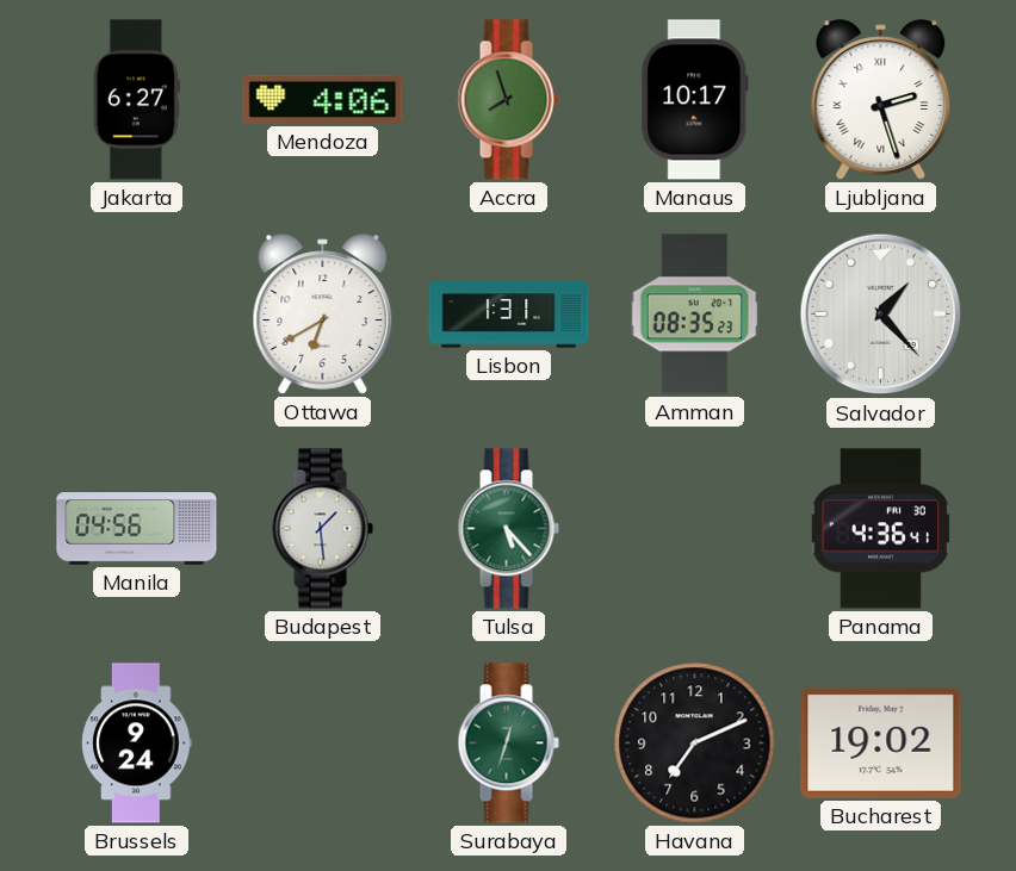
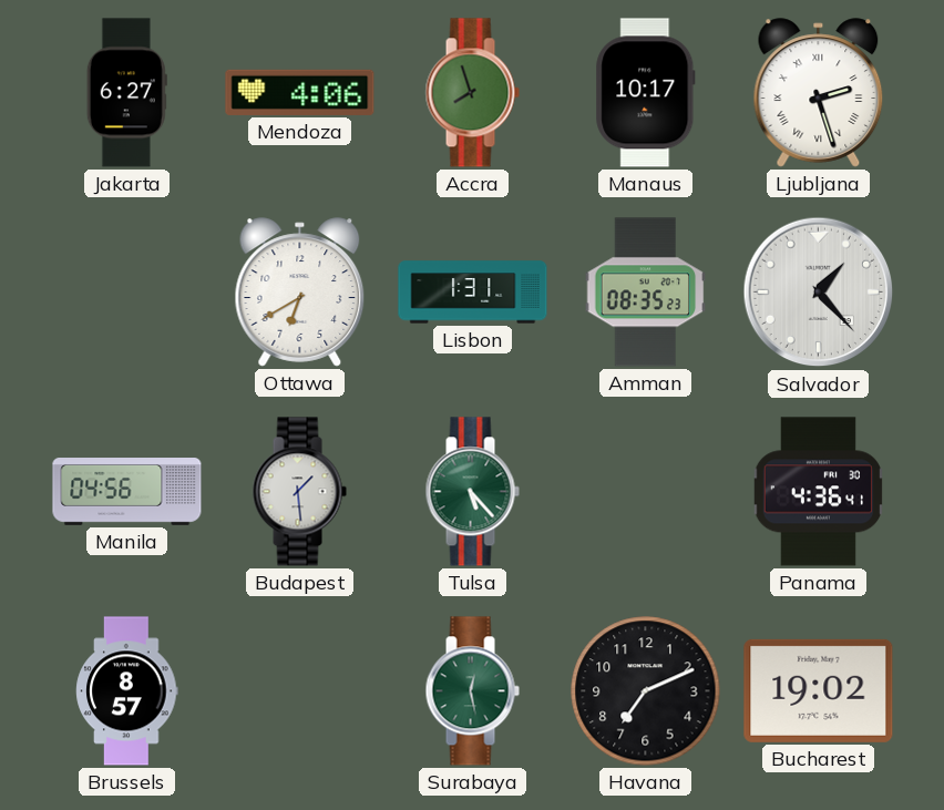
Brussels: 9:24 -> 8:57
Surabaya: 12:33 -> 12:28
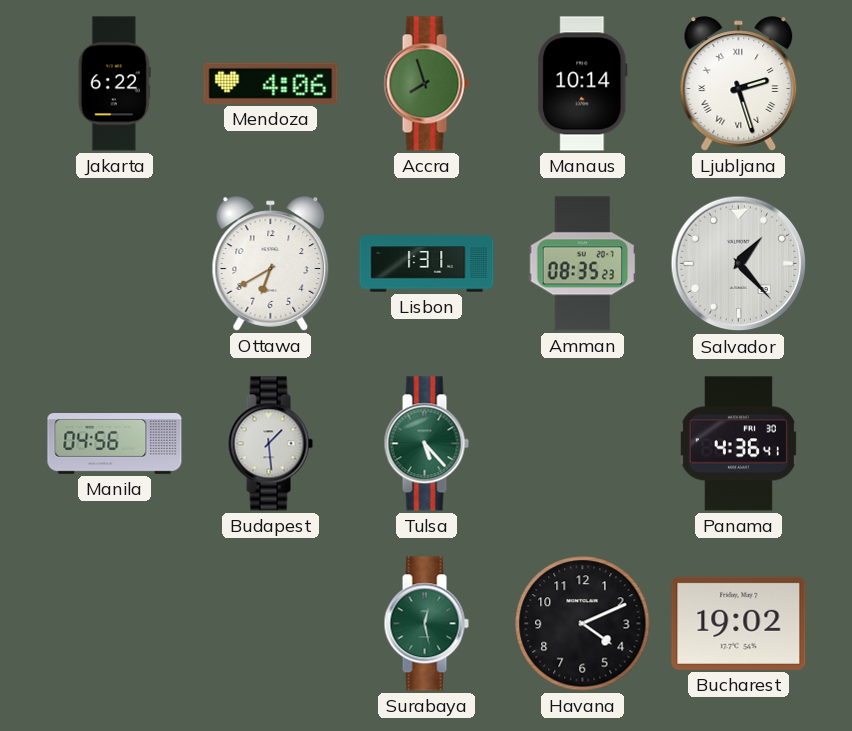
Jakarta: 6:27 -> 6:22
Manaus: 10:17 -> 10:14
Brussels: 8:57 -> none
Havana: 7:11 -> 4:11
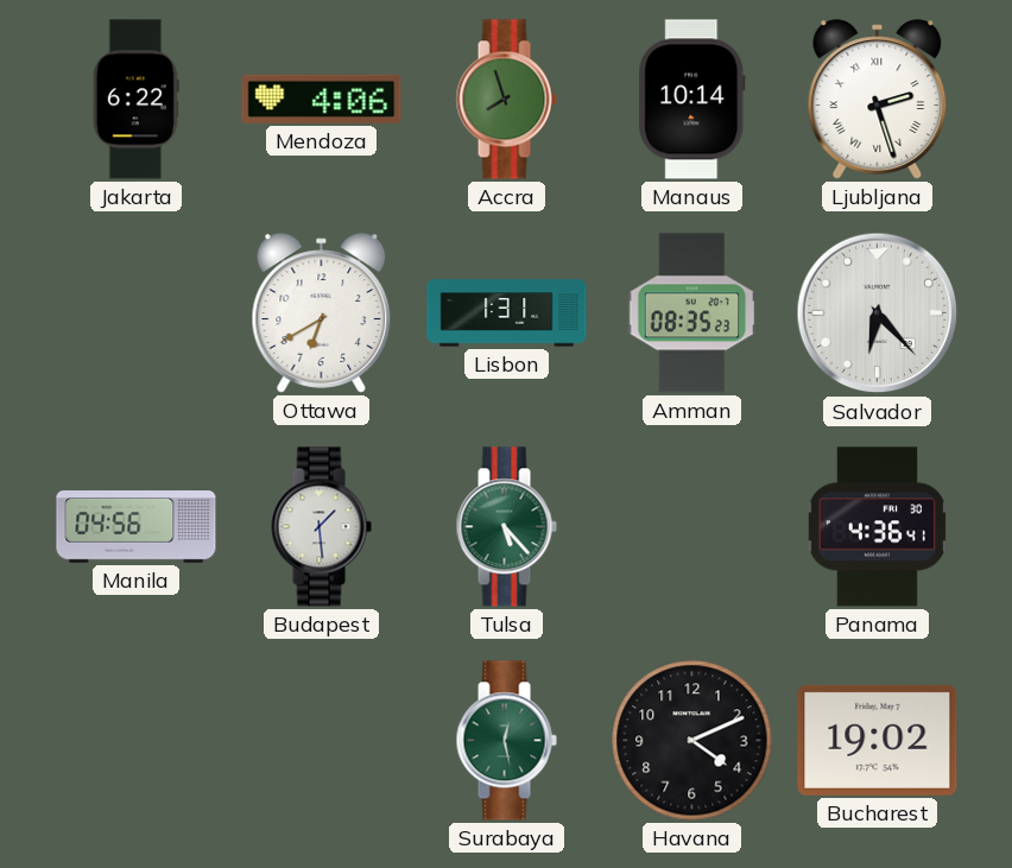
Salvador: 1:23 -> 6:23
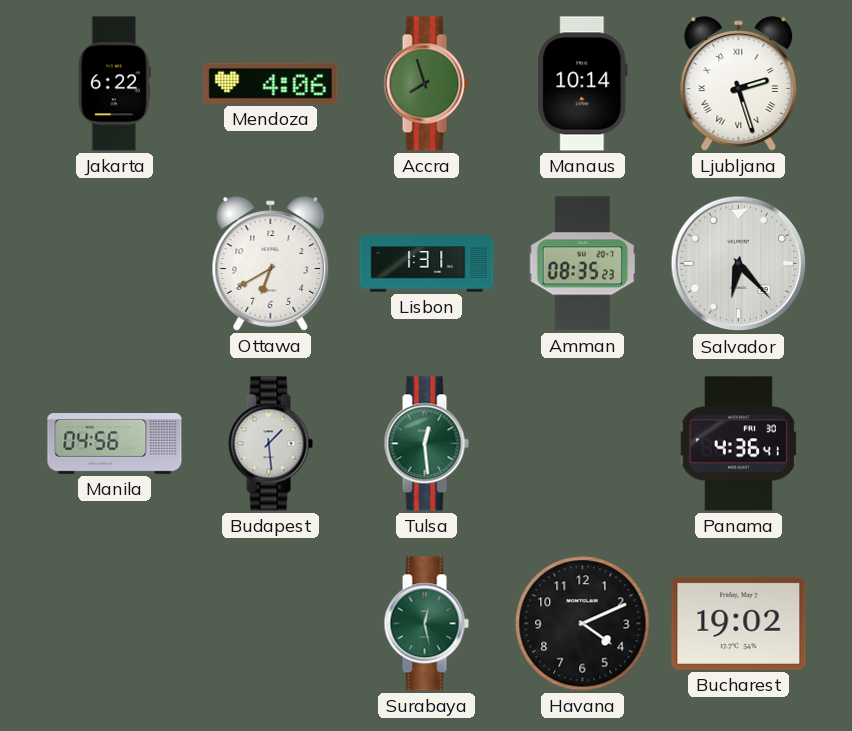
Tulsa: 5:23 -> 12:29
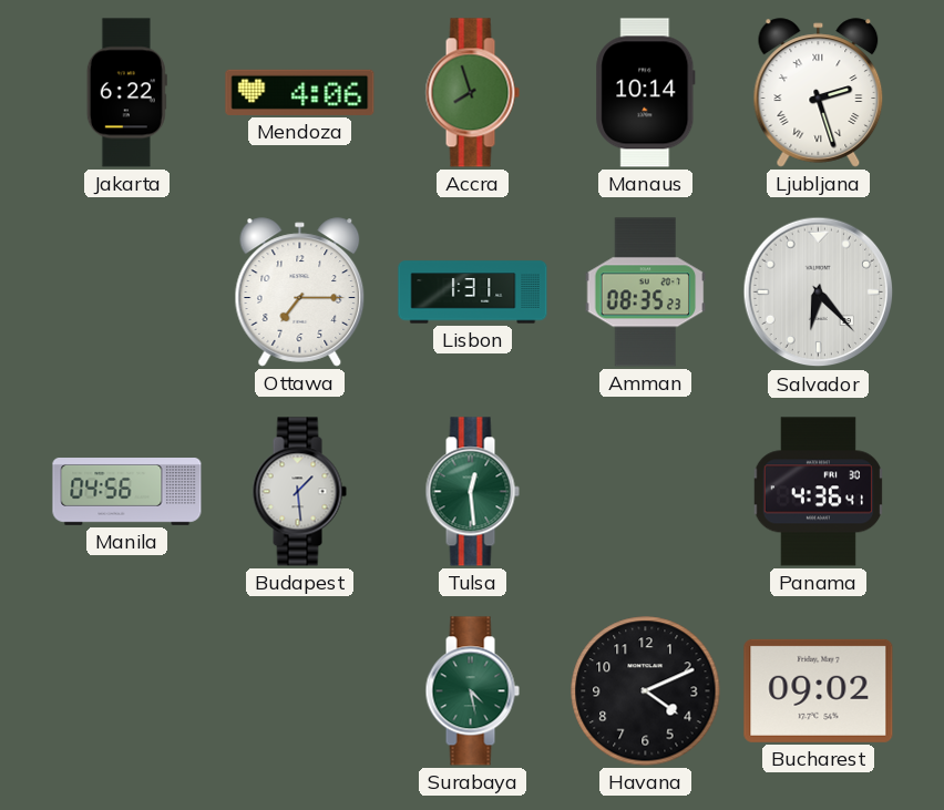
Ottawa: 6:40 -> 7:15
Surabaya: 12:28 -> 4:28
Bucharest: 19:02 -> 09:02
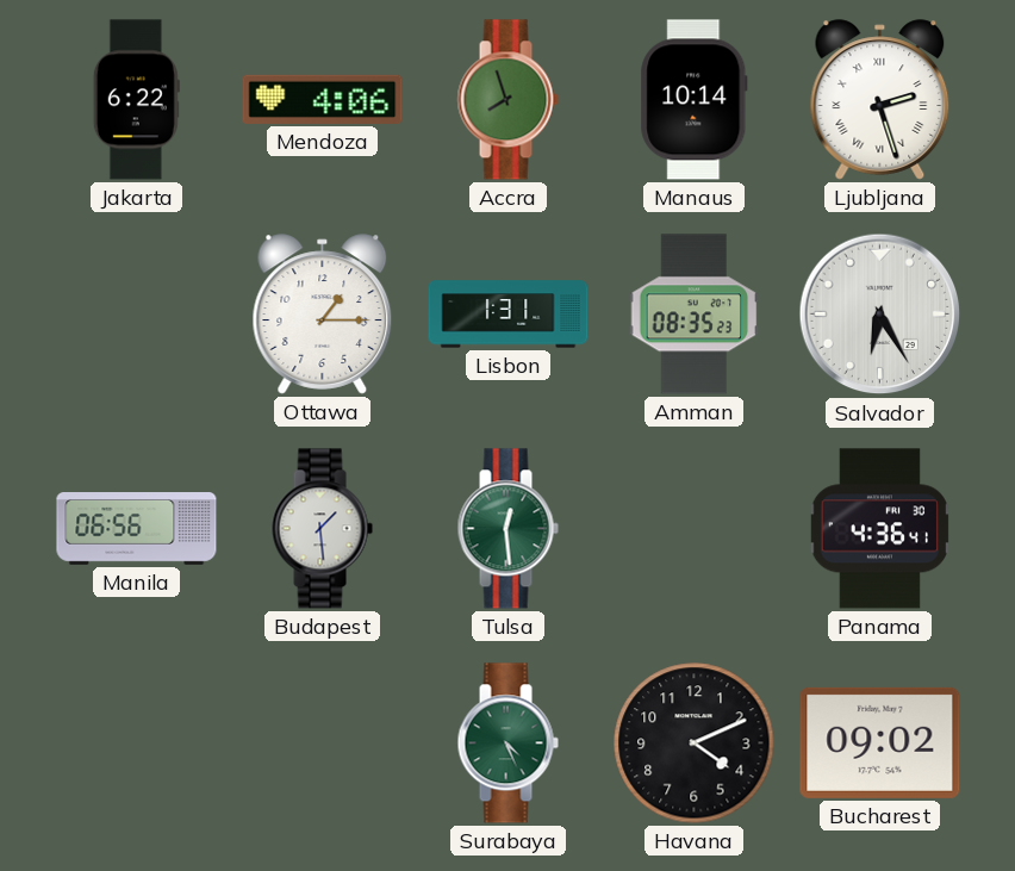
Ottawa: 7:15 -> 1:15
Salvador: 6:23 -> 6:25
Manila: 04:56 -> 06:56
Surabaya: 4:28 -> 4:26
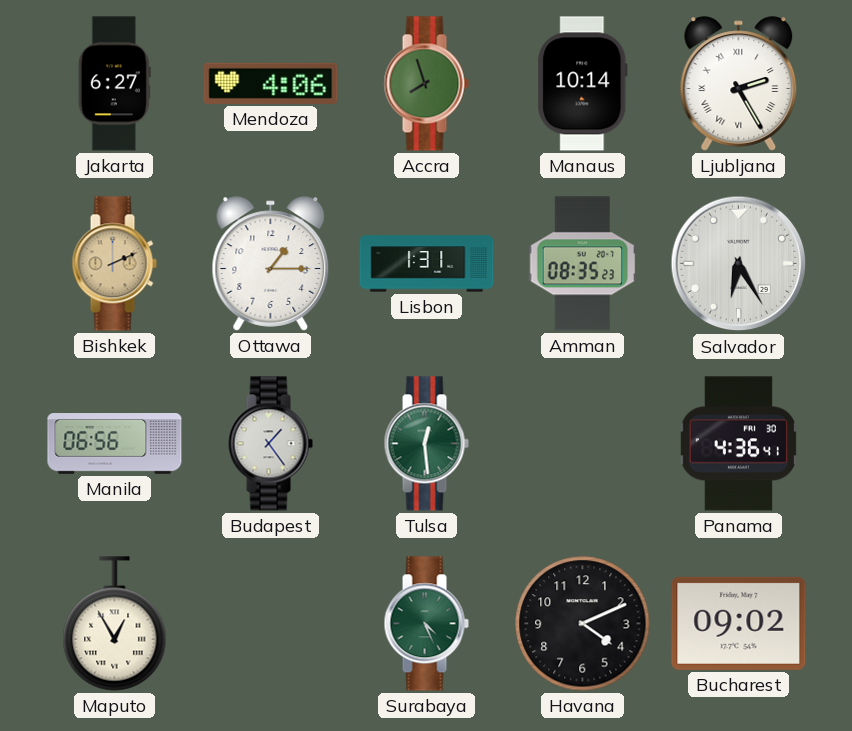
Jakarta: 6:22 -> 6:27
Ljubljana: 2:27 -> 2:25
Bishkek: none -> 2:11
Budapest: 1:29 -> 1:24
Maputo: none -> 12:55
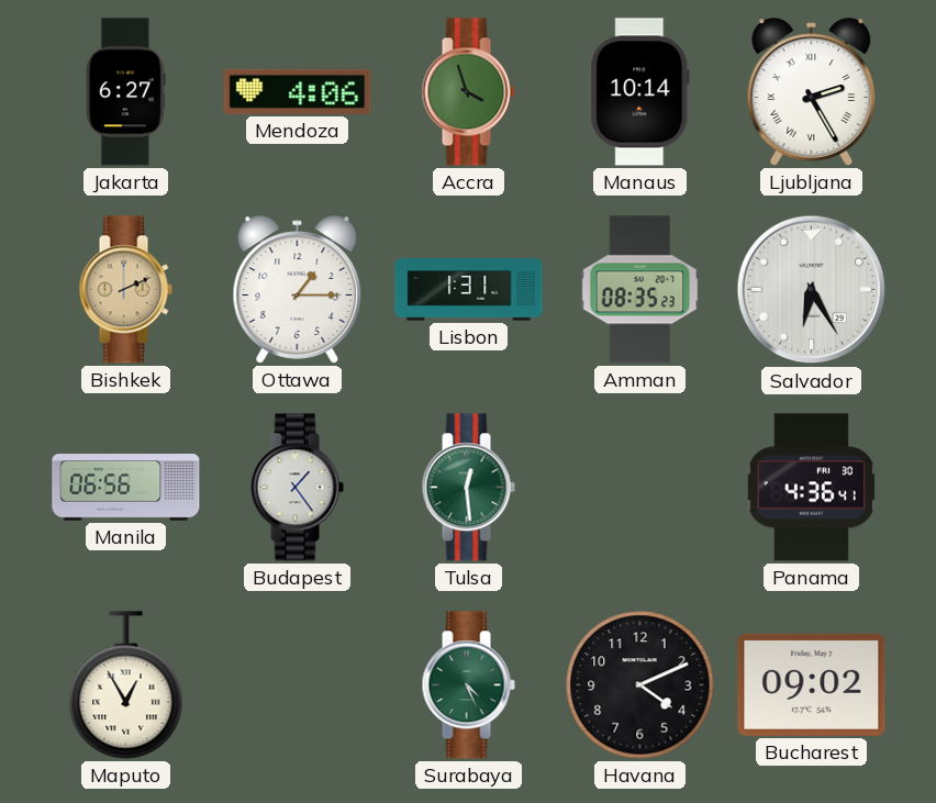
Accra: 7:57 -> 3:57
